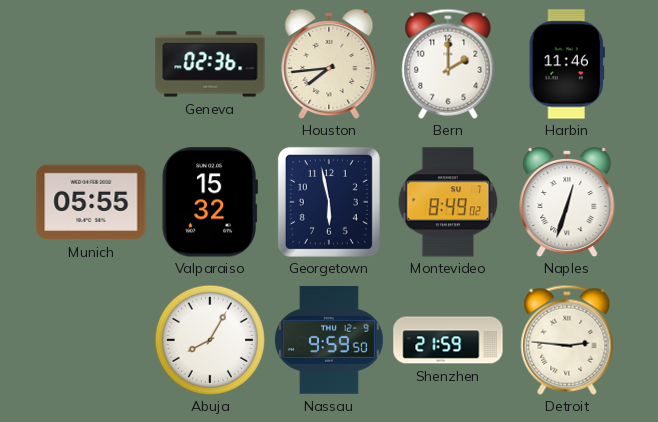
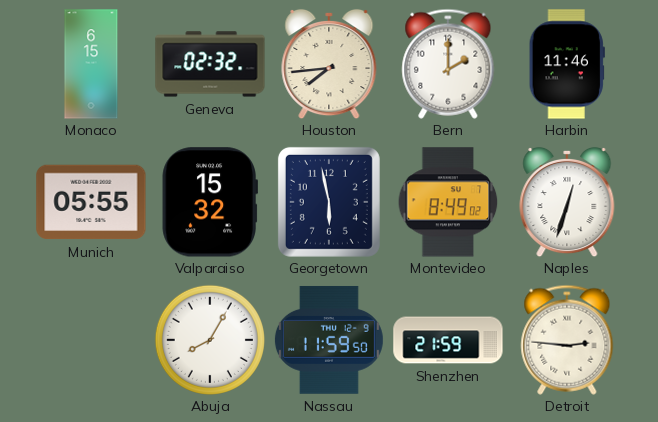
Monaco: none -> 6:15
Geneva: 02:36 -> 02:32
Nassau: 9:59 -> 11:59
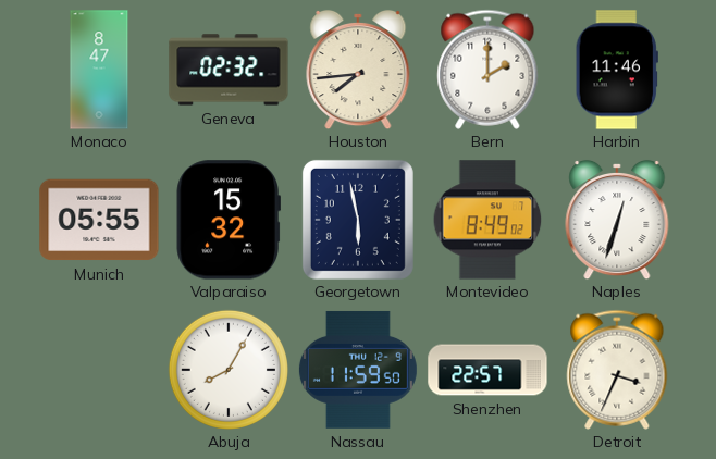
Monaco: 6:15 -> 8:47
Shenzhen: 21:59 -> 22:57
Detroit: 2:46 -> 3:34
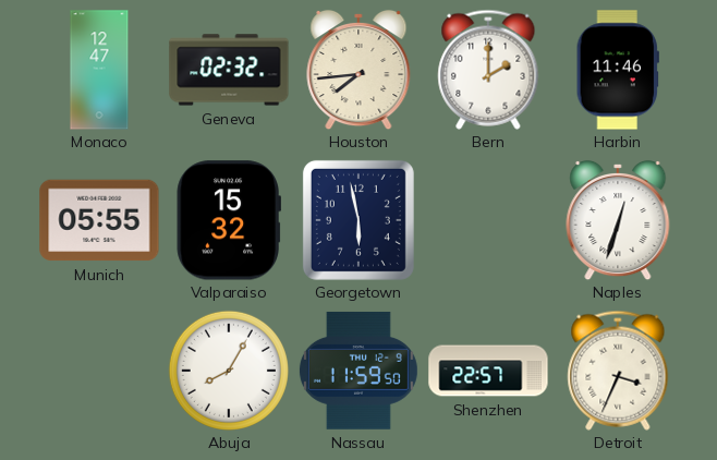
Monaco: 8:47 -> 12:47
Montevideo: 8:49 -> none
